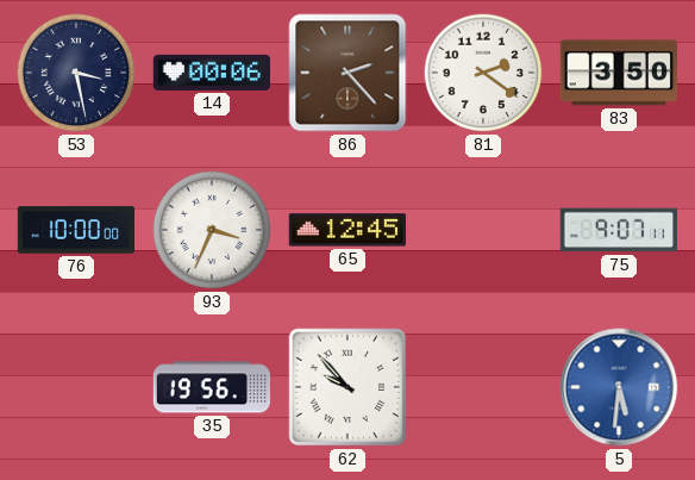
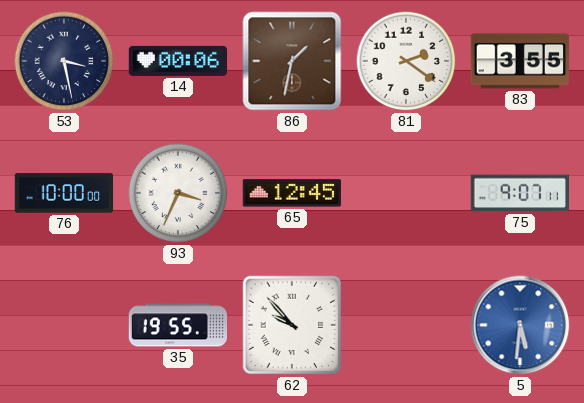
86: 2:23 -> 1:32
83: 3:50 -> 3:55
35: 19:56 -> 19:55
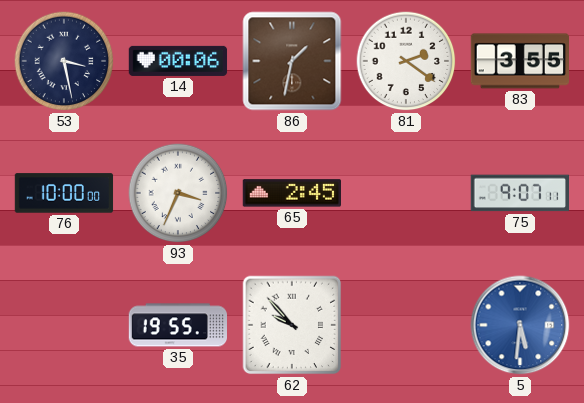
65: 12:45 -> 2:45
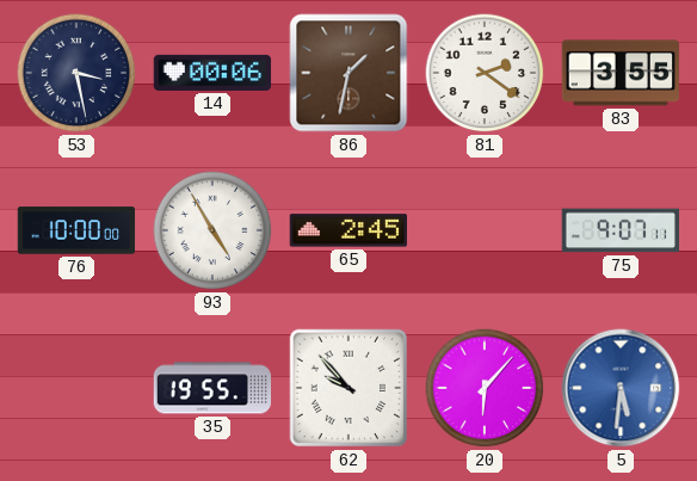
93: 3:34 -> 4:55
20: none -> 6:07
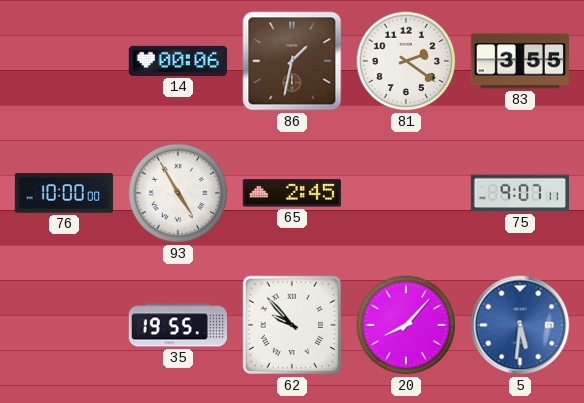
53: 3:28 -> none
20: 6:07 -> 8:07
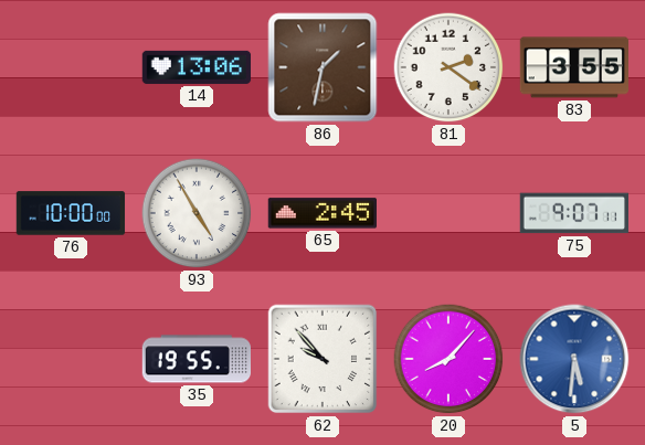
14: 00:06 -> 13:06
